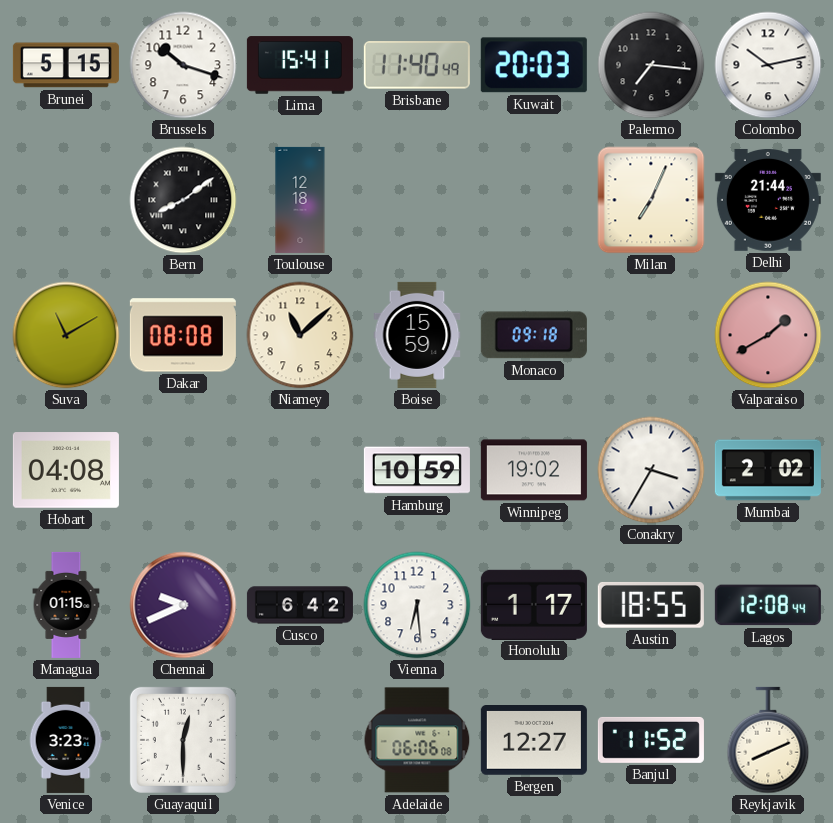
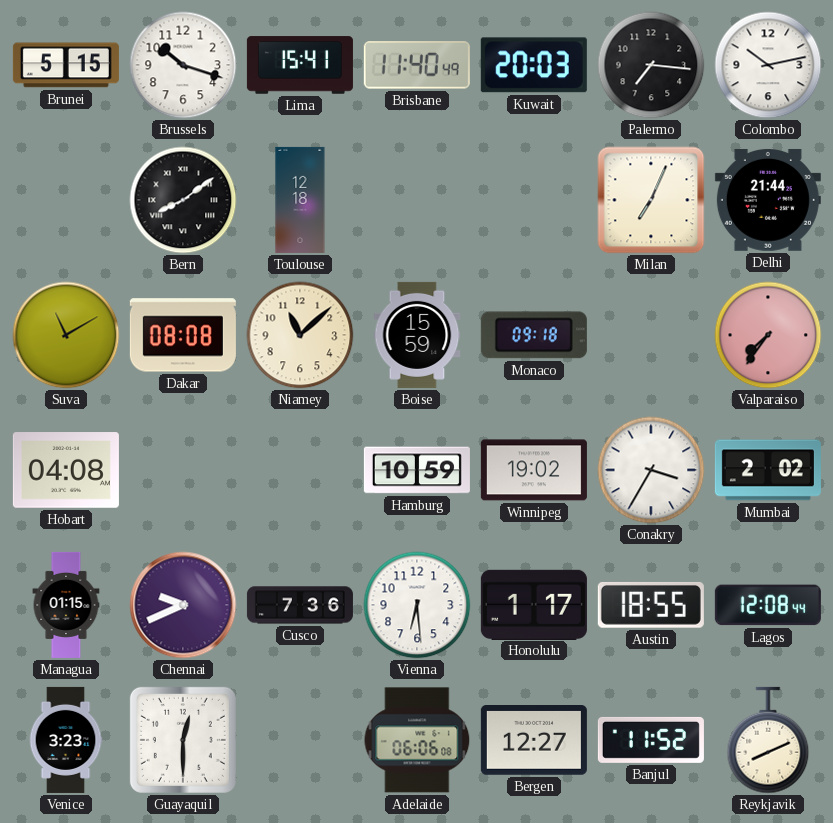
Valparaiso: 1:40 -> 7:36
Cusco: 6:42 -> 7:36
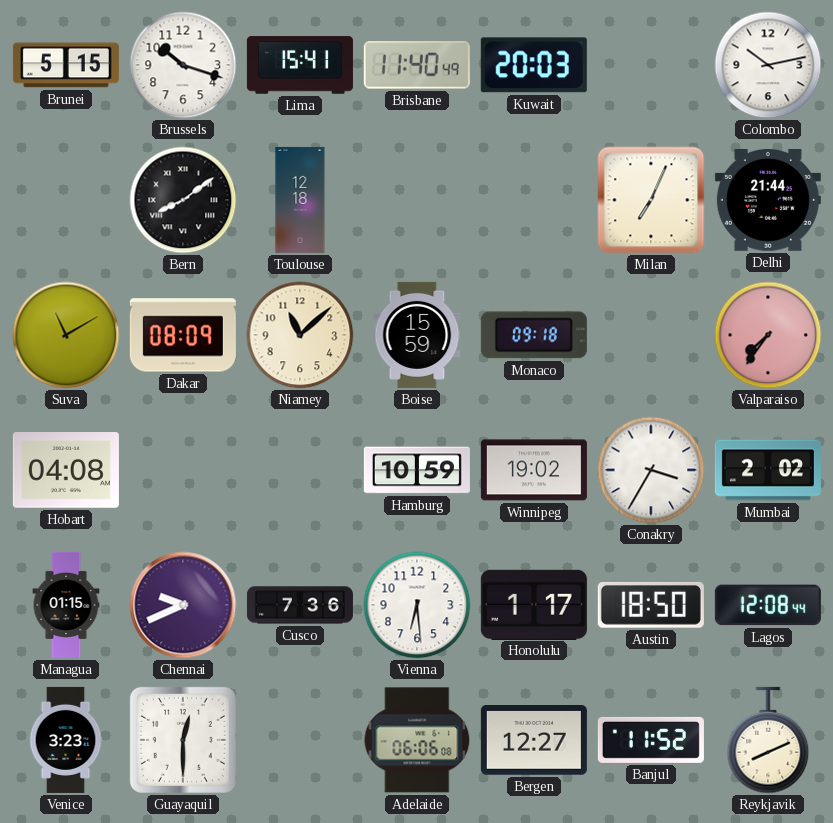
Palermo: 7:16 -> none
Dakar: 08:08 -> 08:09
Austin: 18:55 -> 18:50
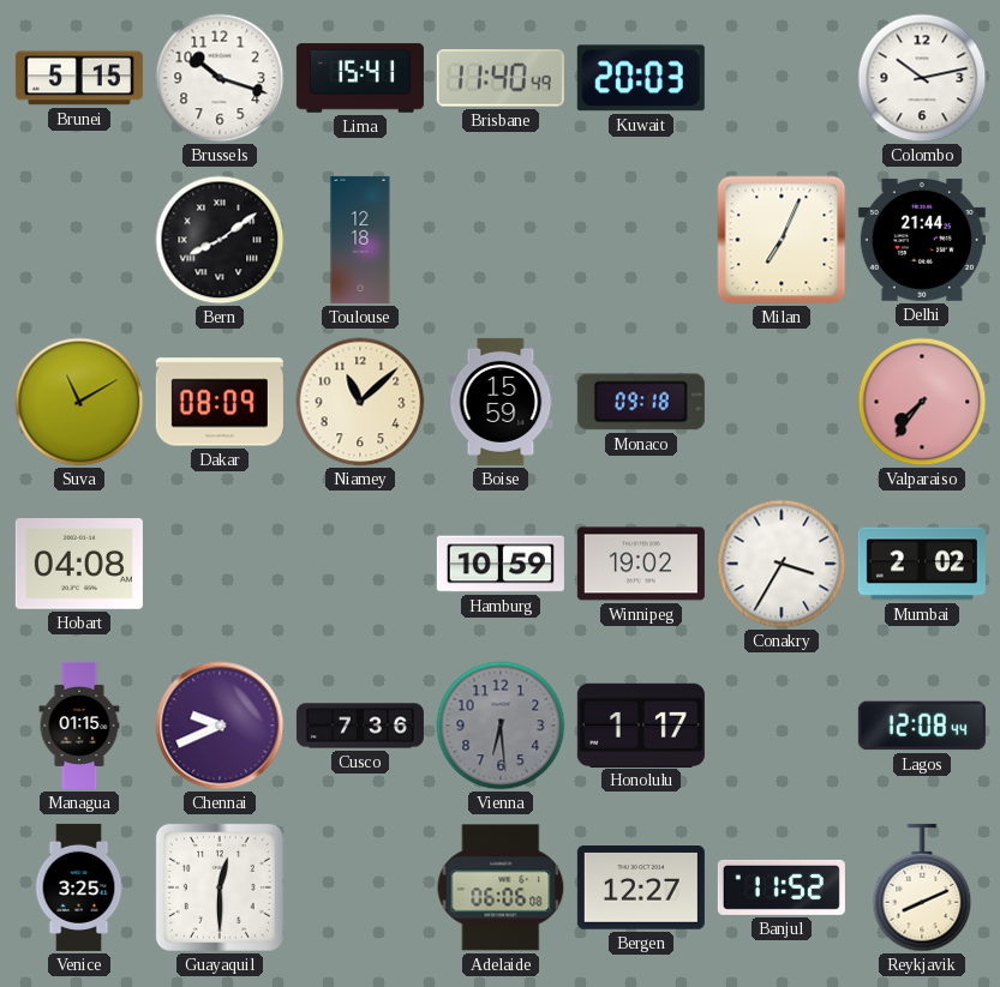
Vienna dial: white -> grey
Austin: 18:50 -> none
Venice: 3:23 -> 3:25
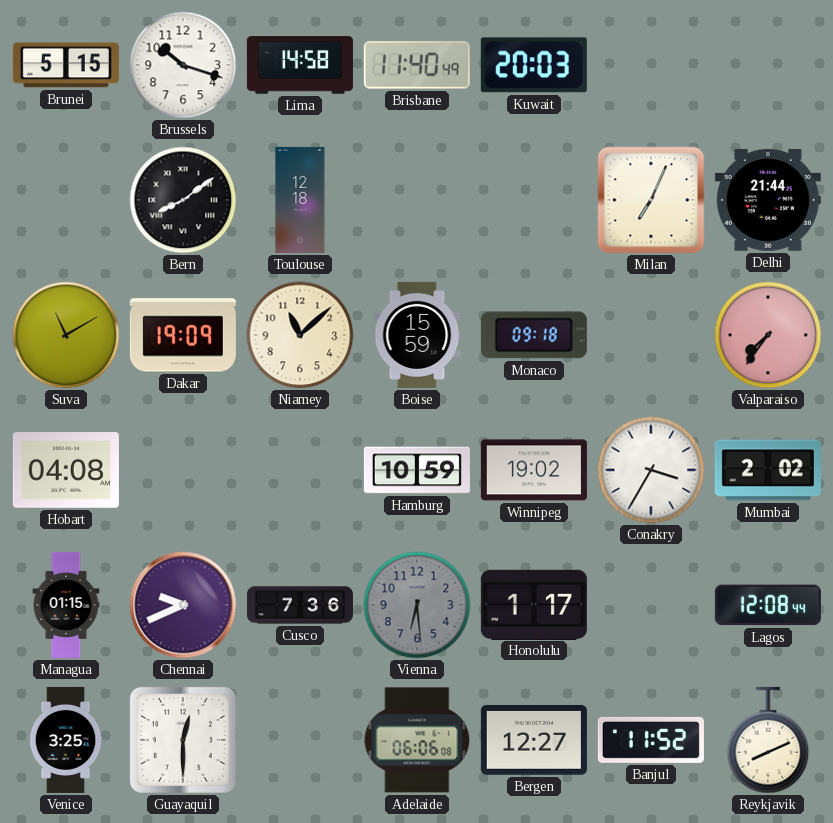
Lima: 15:41 -> 14:58
Colombo: 10:13 -> none
Dakar: 08:09 -> 19:09
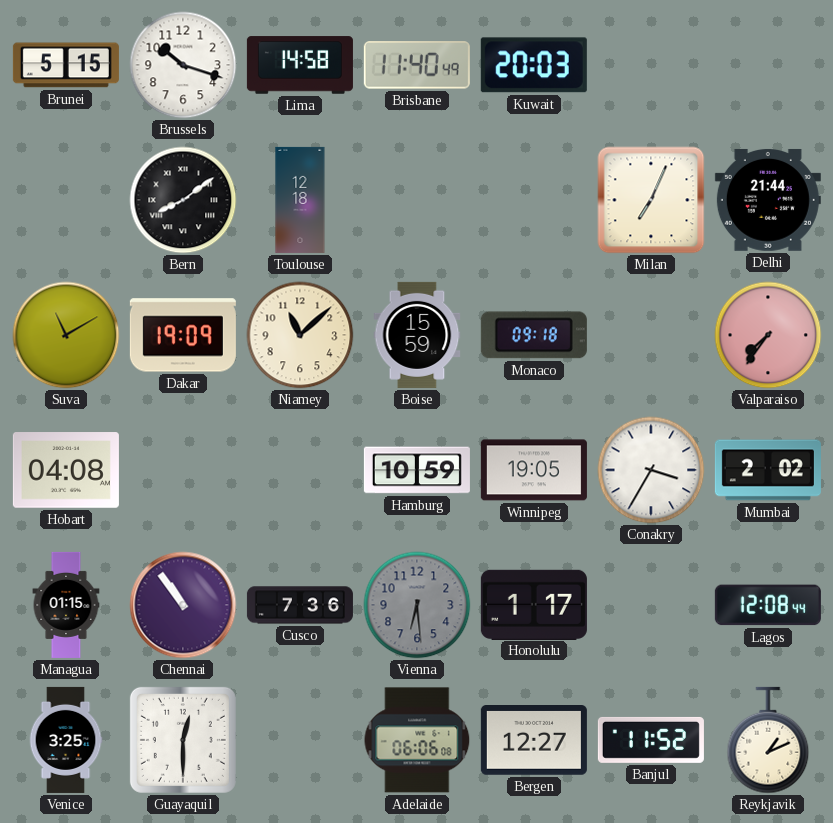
Winnipeg: 19:02 -> 19:05
Chennai: 9:41 -> 10:54
Reykjavik: 8:11 -> 1:11
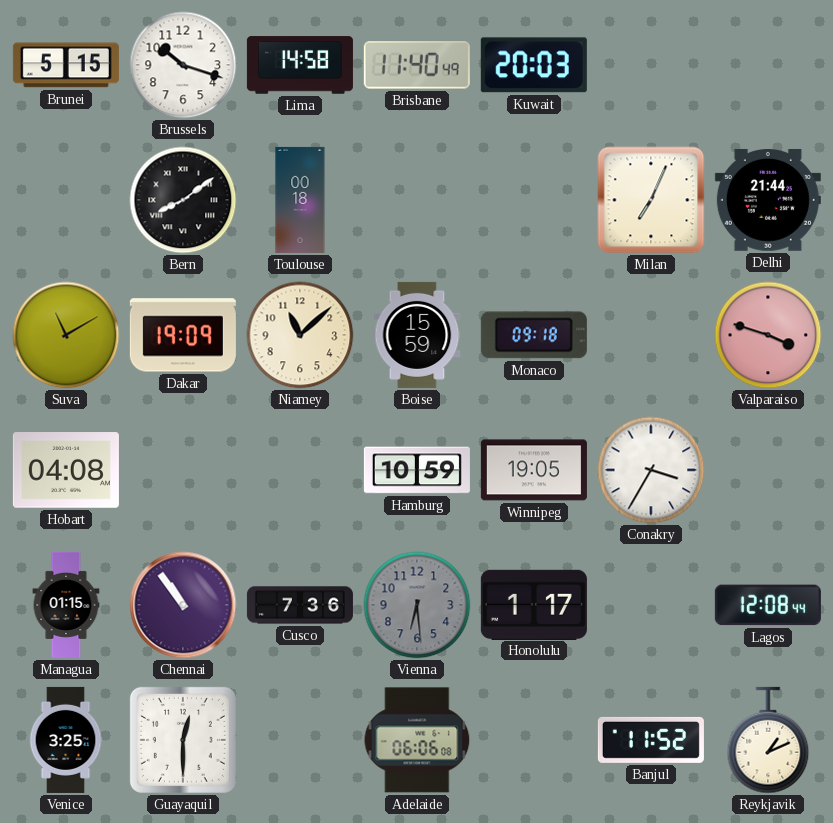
Toulouse: 12:18 -> 00:18
Valparaiso: 7:36 -> 3:48
Mumbai: 2:02 -> none
Bergen: 12:27 -> none
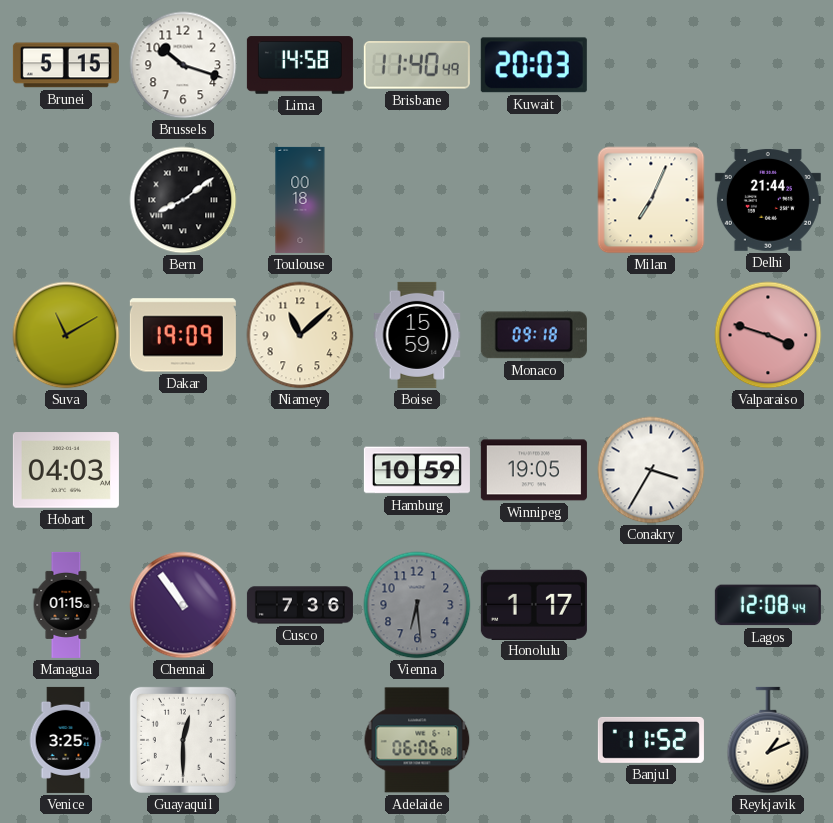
Hobart: 04:08 -> 04:03
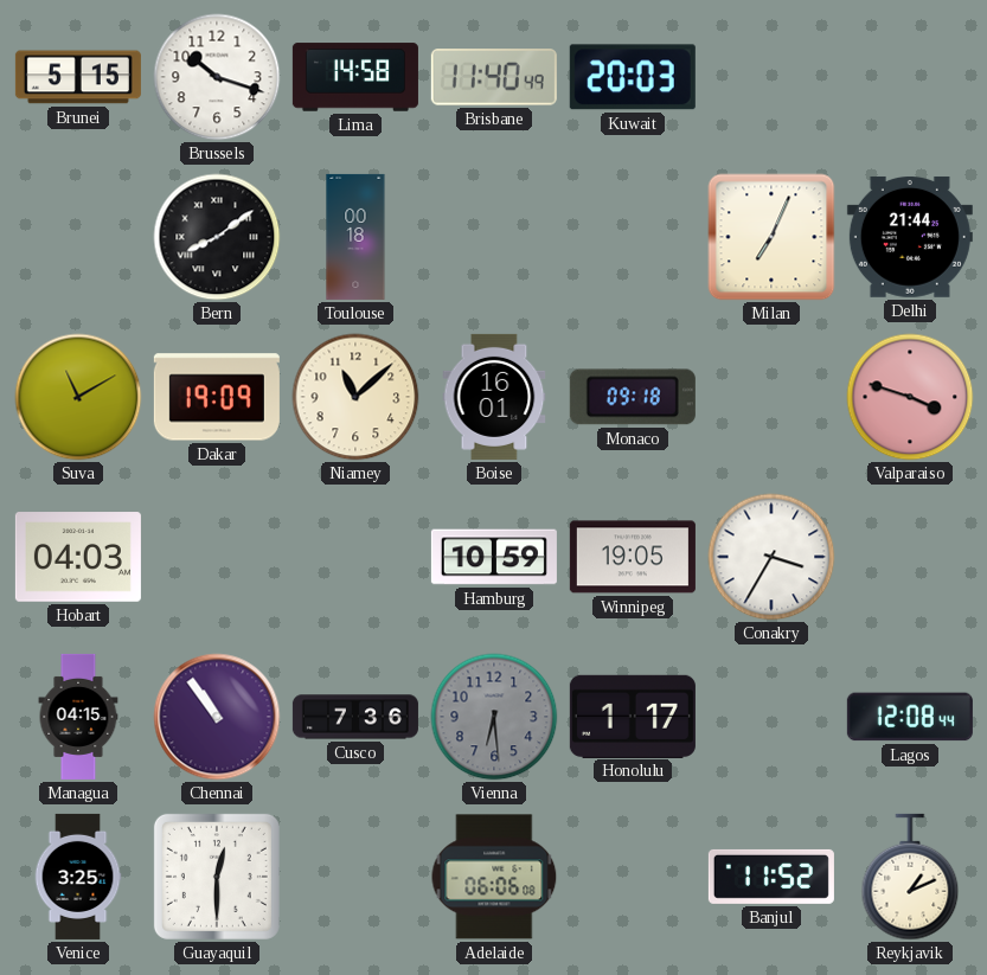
Boise: 15:59 -> 16:01
Managua: 01:15 -> 04:15
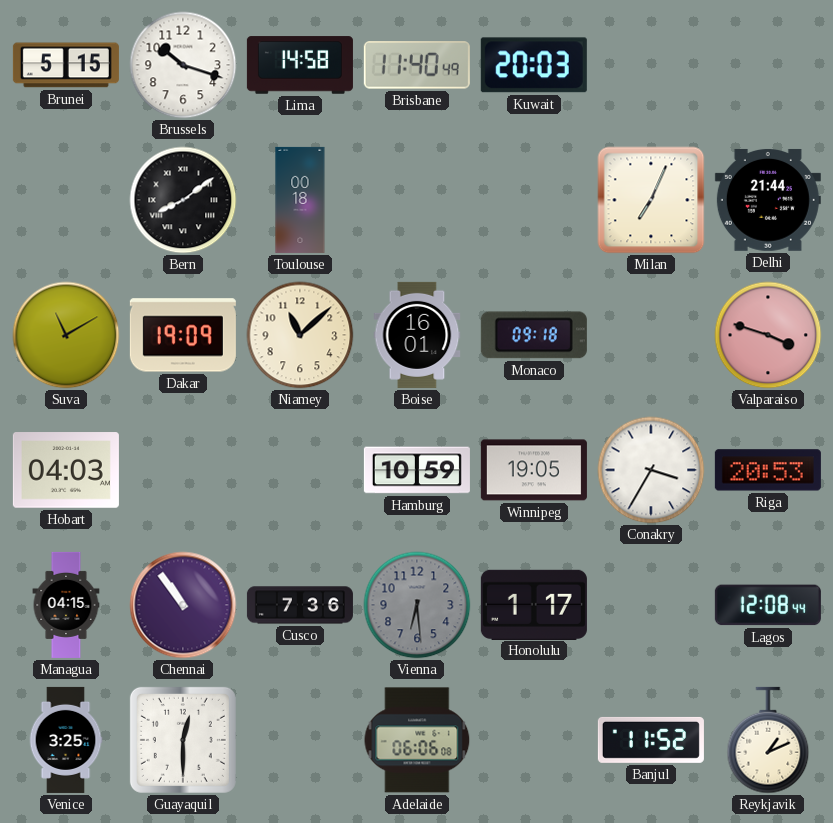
Riga: none -> 20:53
